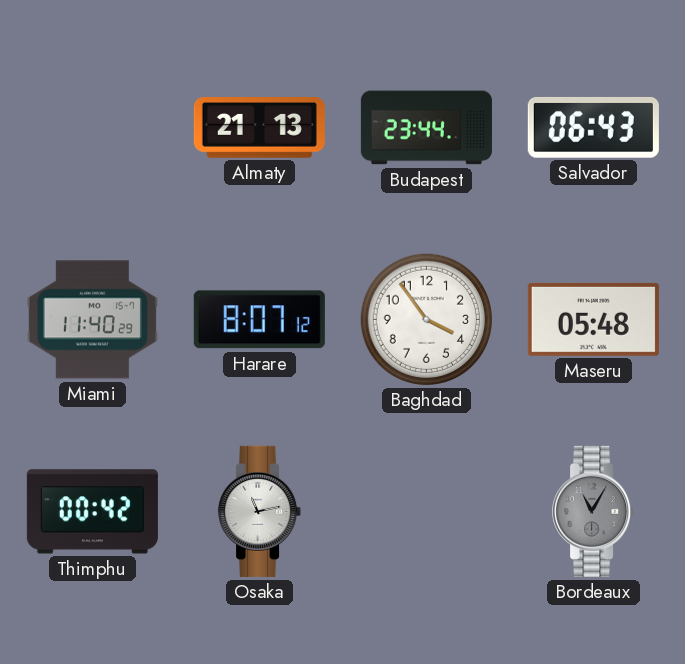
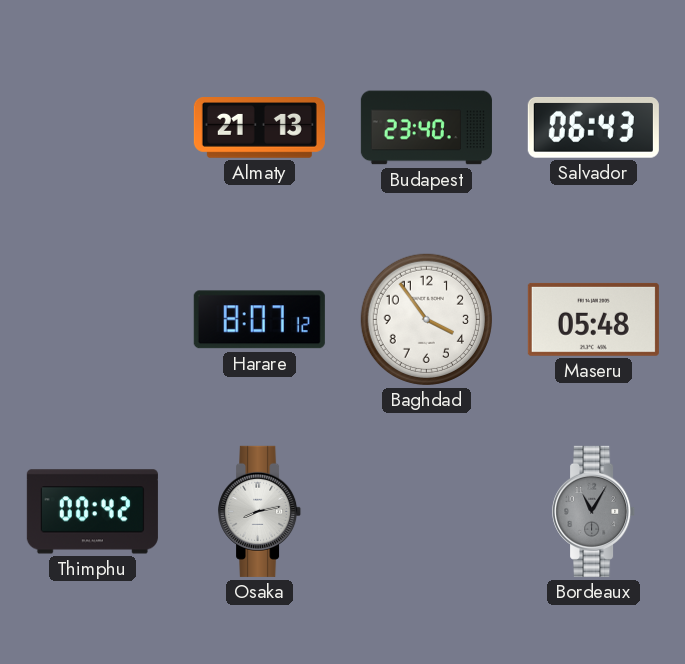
Budapest: 23:44 -> 23:40
Miami: 11:40 -> none
Osaka: 11:13 -> 8:13
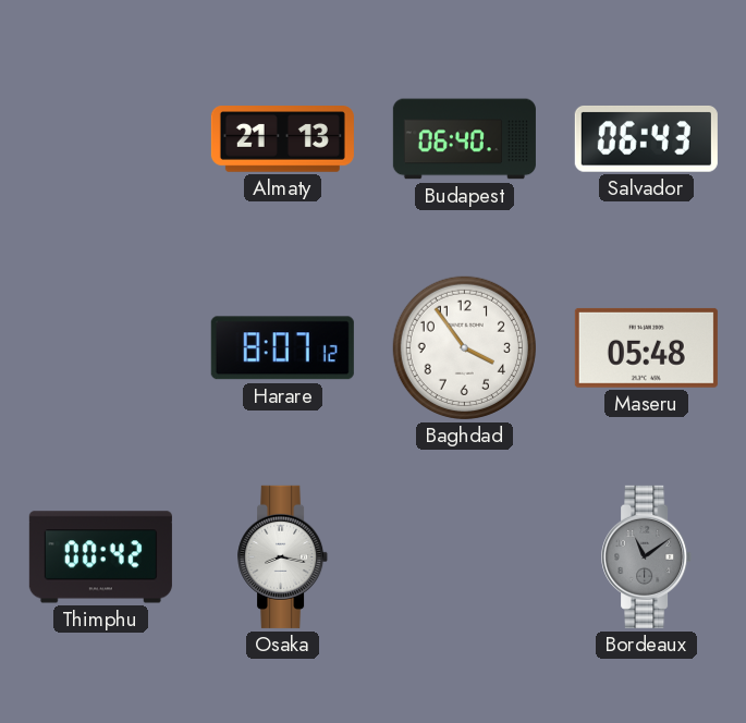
Budapest: 23:40 -> 06:40
Osaka: 8:13 -> 8:17
Bordeaux: 11:05 -> 11:09
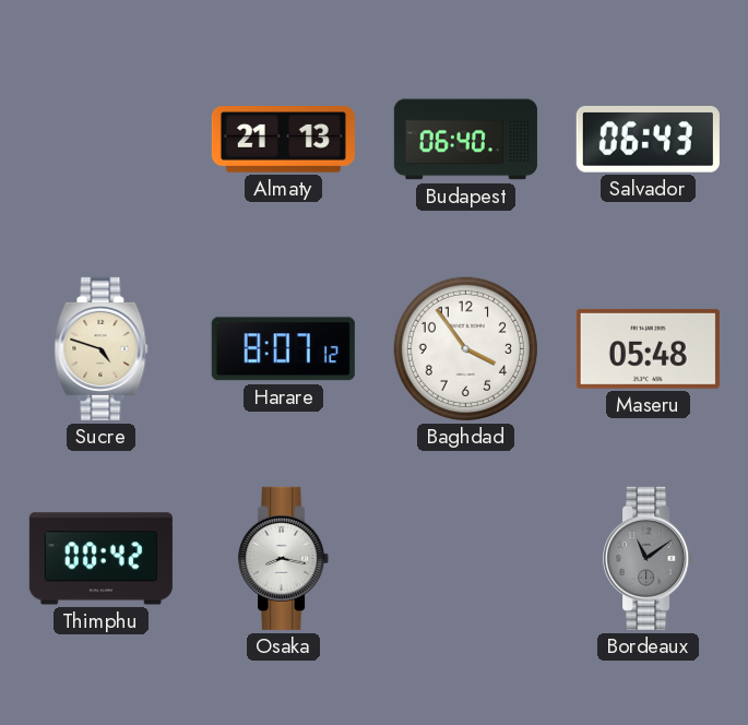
Sucre: none -> 4:48
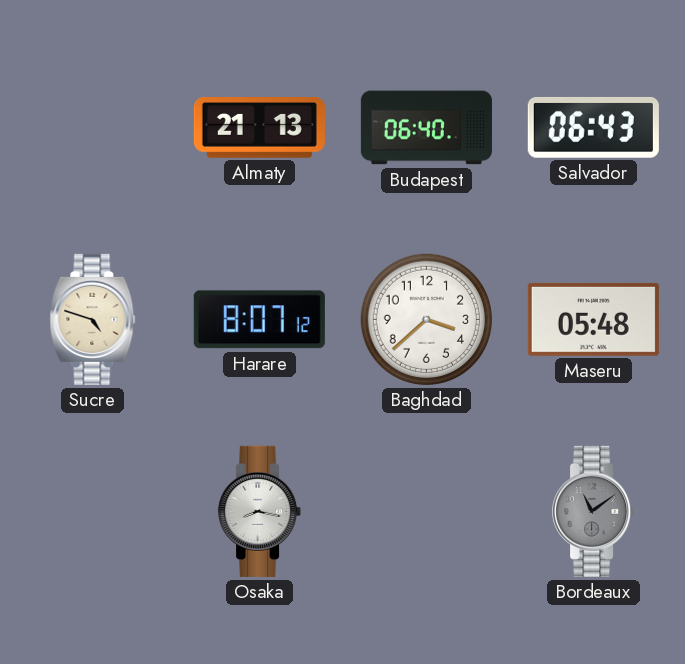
Baghdad: 3:54 -> 3:38
Thimphu: 00:42 -> none
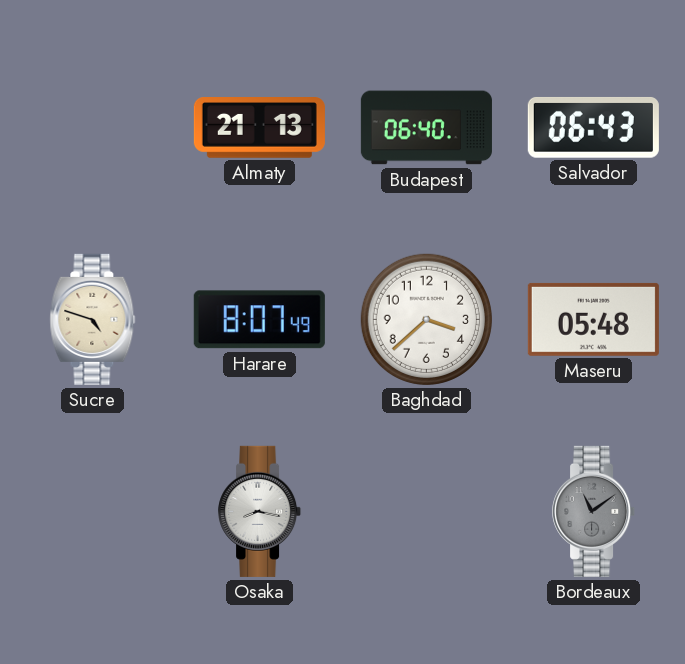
Harare: 8:07:12 -> 8:07:49
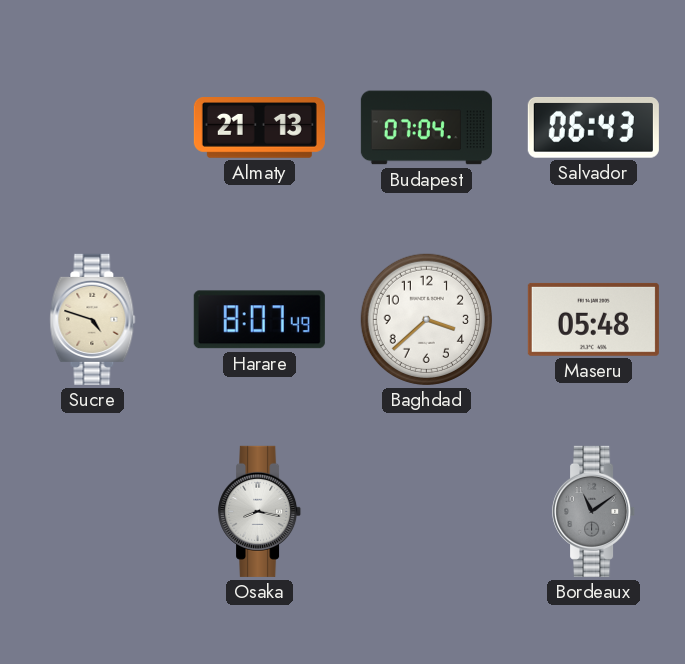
Budapest: 06:40 -> 07:04
